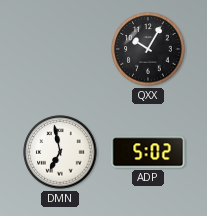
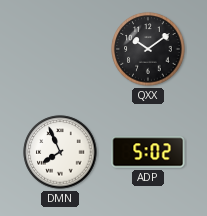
QXX: 10:05 -> 10:09
DMN: 6:58 -> 7:56
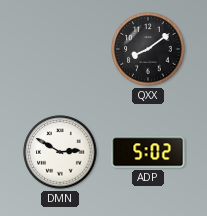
QXX: 10:09 -> 8:09
DMN: 7:56 -> 2:50
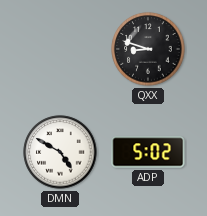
QXX: 8:09 -> 8:48
DMN: 2:50 -> 4:50
